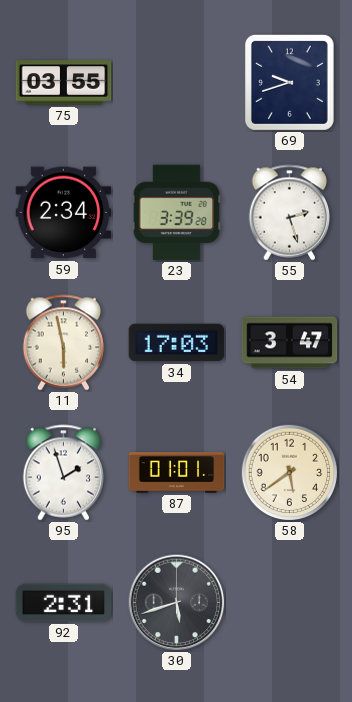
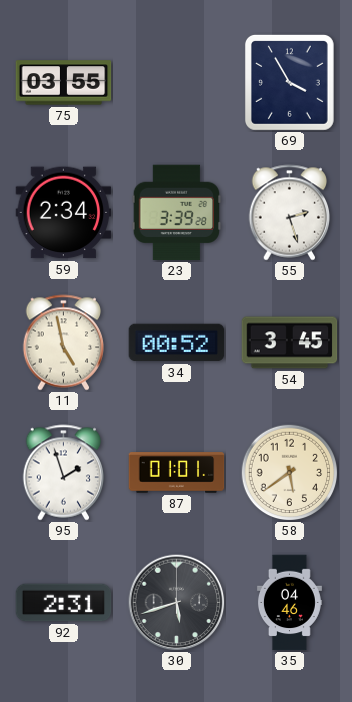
69: 9:42 -> 3:55
11: 5:58 -> 4:58
34: 17:03 -> 00:52
54: 3:47 -> 3:45
35: none -> 04:46
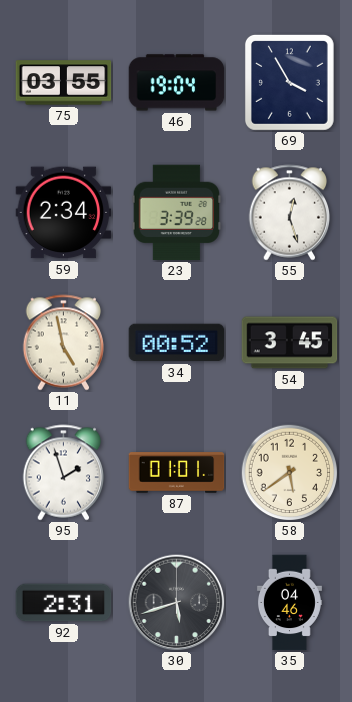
46: none -> 19:04
55: 2:27 -> 12:27
